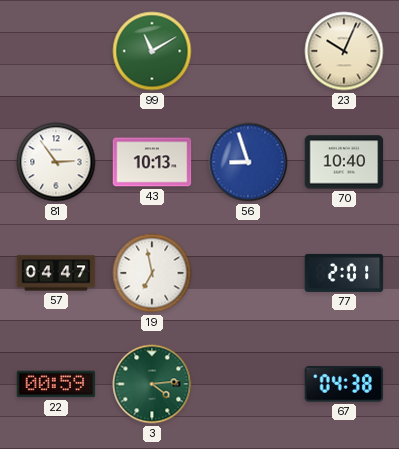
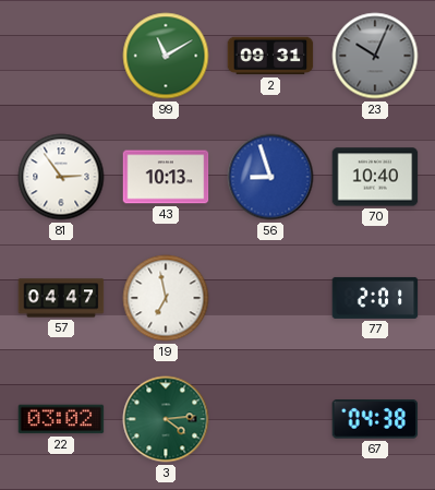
2: none -> 09:31
23 dial: cream -> grey
22: 00:59 -> 03:02
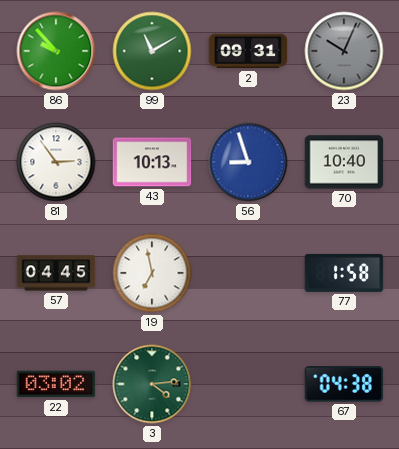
86: none -> 9:53
57: 04:47 -> 04:45
77: 2:01 -> 1:58
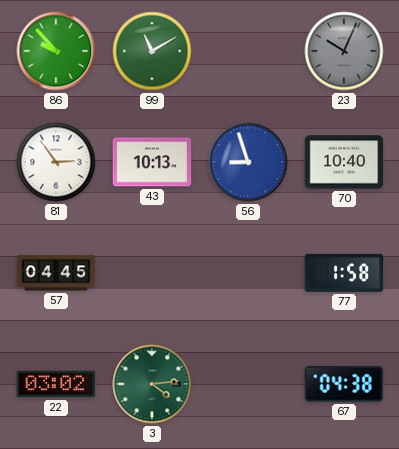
2: 09:31 -> none
19: 6:58 -> none
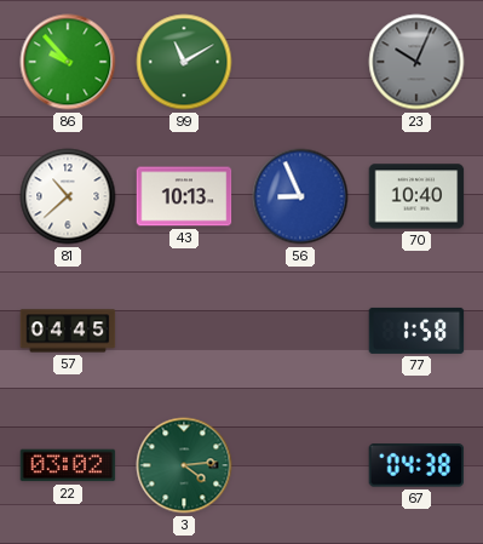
81: 2:54 -> 10:38
56: 8:57 -> 8:56
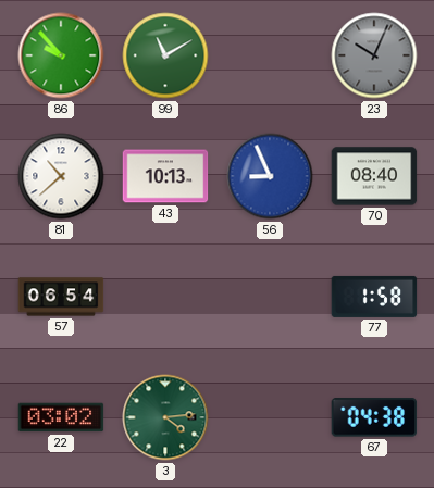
70: 10:40 -> 08:40
57: 04:45 -> 06:54
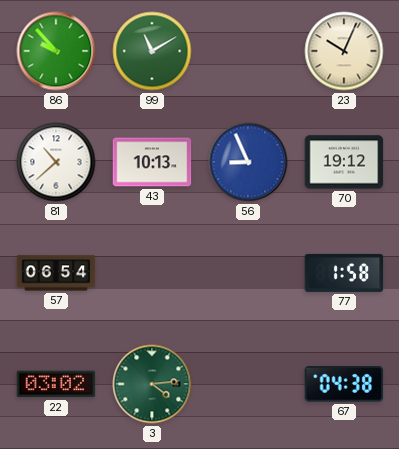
23 dial: grey -> cream
70: 08:40 -> 19:12
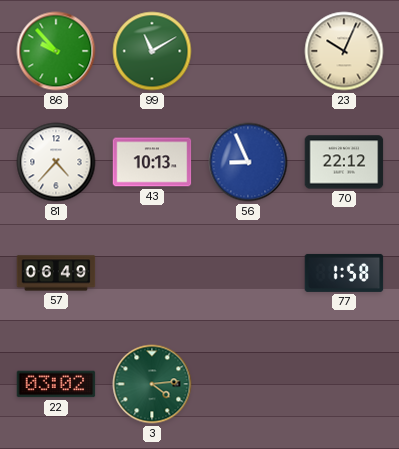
81: 10:38 -> 4:37
70: 19:12 -> 22:12
57: 06:54 -> 06:49
67: 04:38 -> none
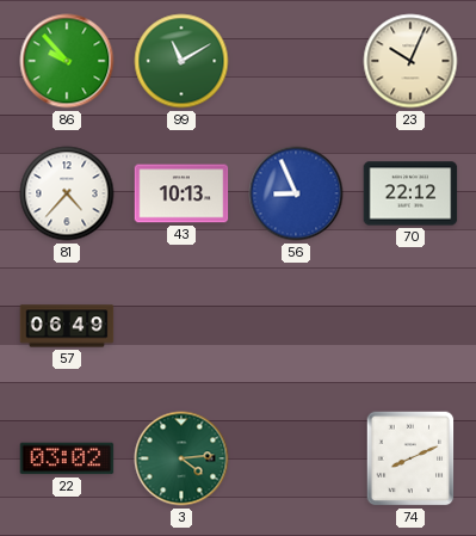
77: 1:58 -> none
74: none -> 8:11
